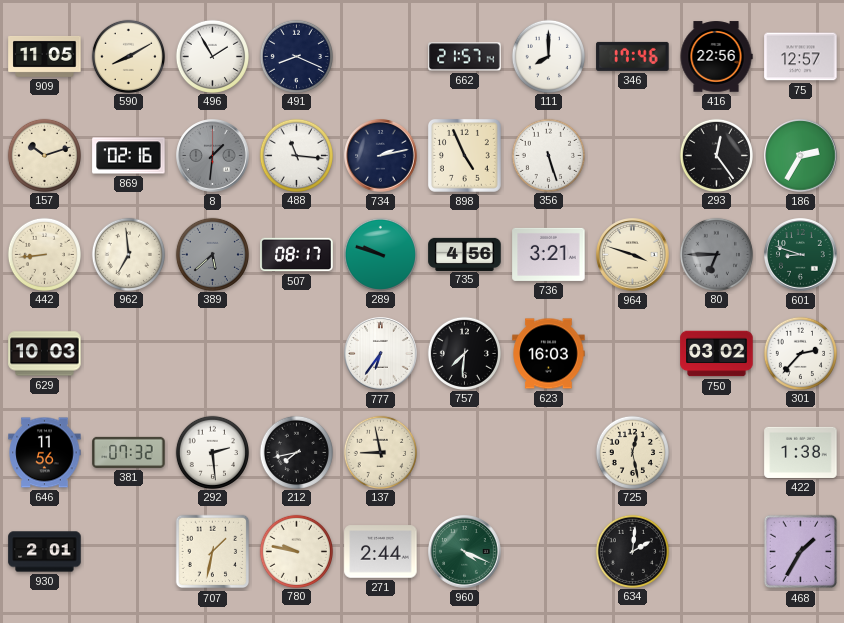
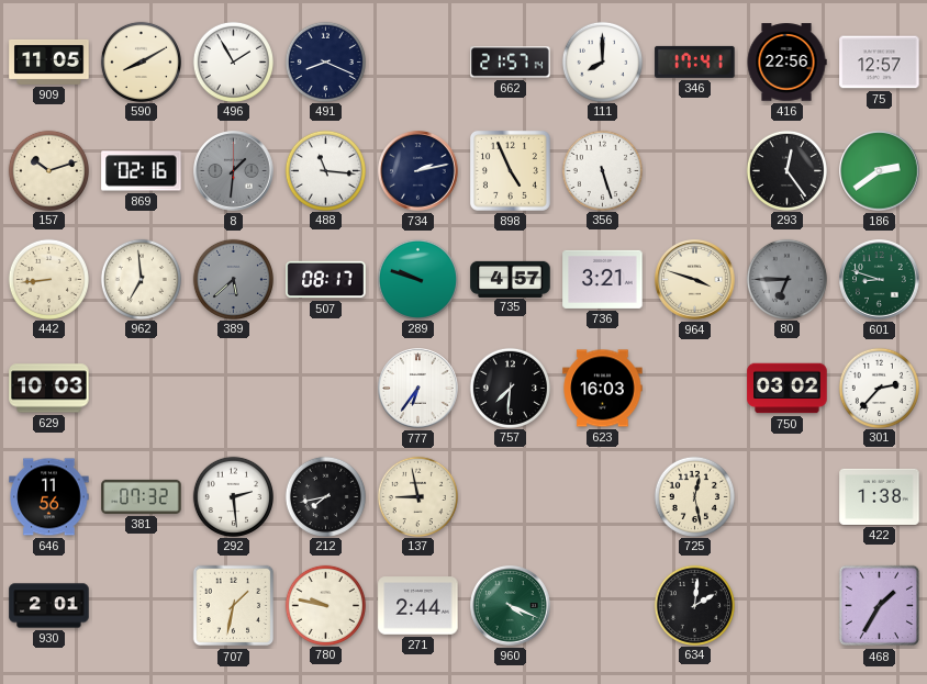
346: 17:46 -> 17:41
186: 2:35 -> 2:39
735: 4:56 -> 4:57
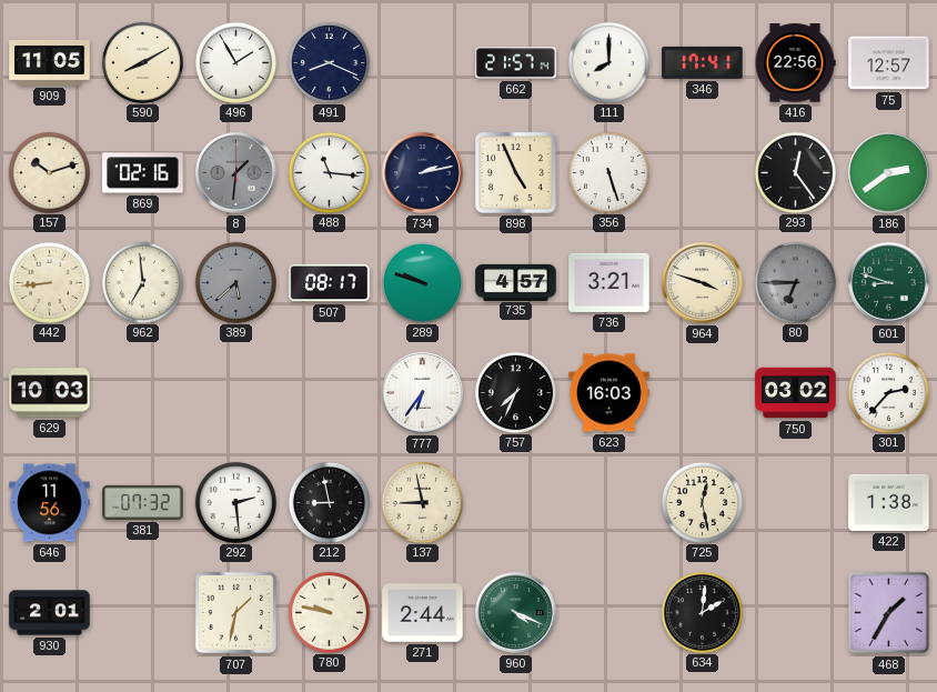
757: 7:31 -> 7:34
212: 7:43 -> 8:58
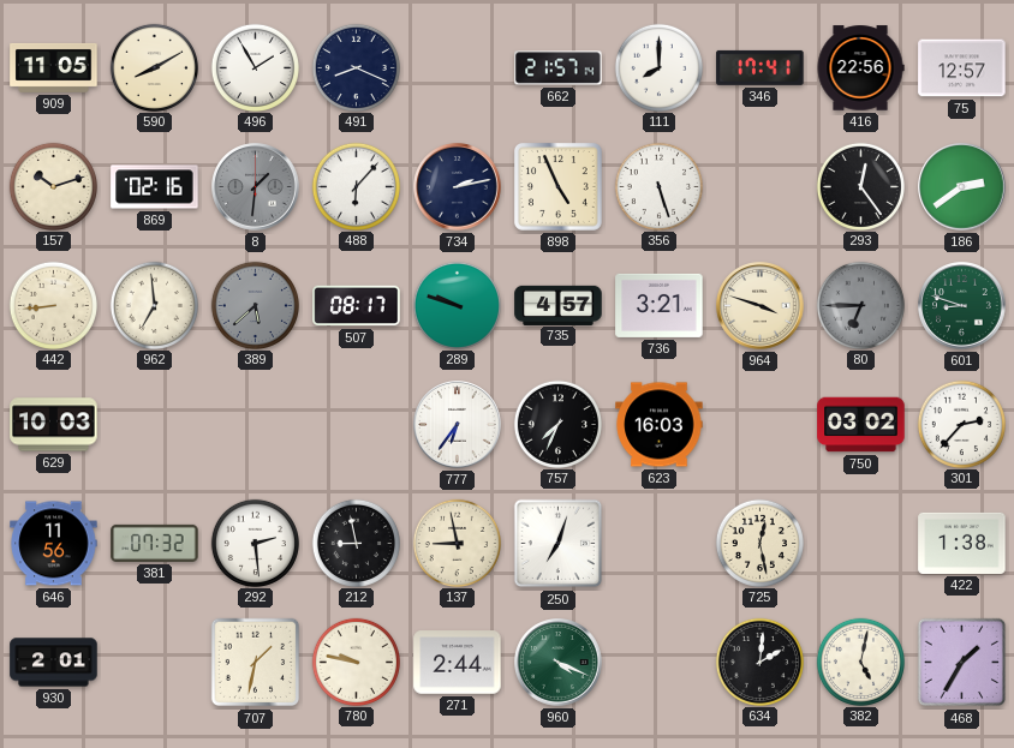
488: 11:16 -> 6:07
250: none -> 7:03
382: none -> 5:02
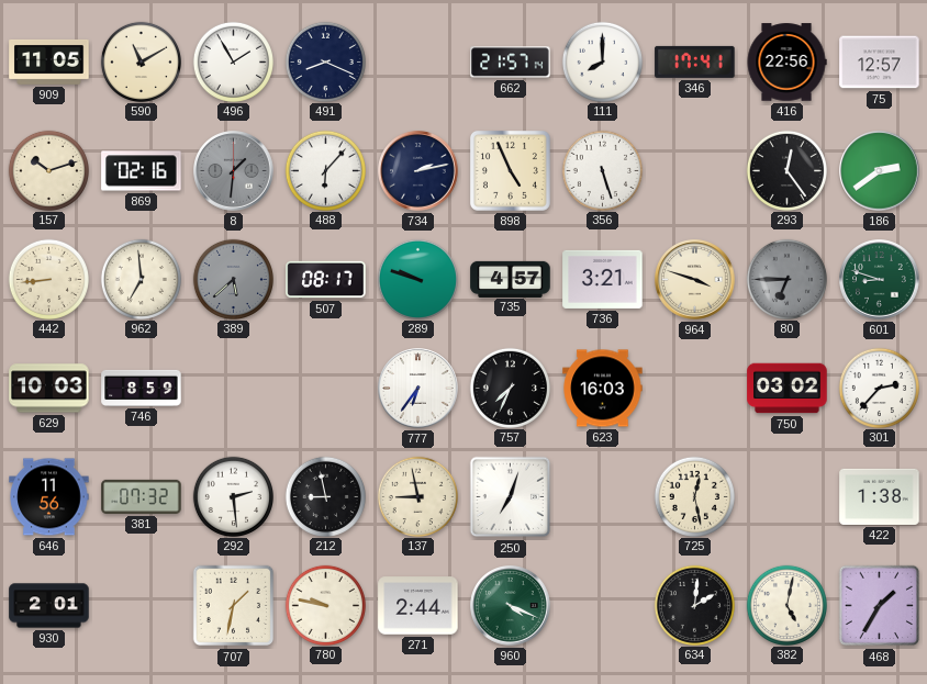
590: 8:10 -> 11:10
746: none -> 8:59
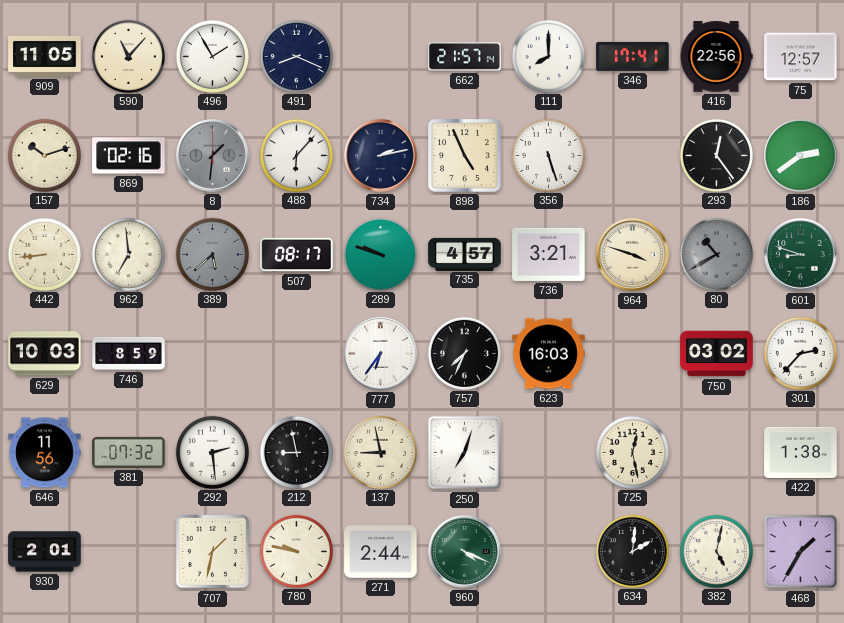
590: 11:10 -> 11:07
80: 6:45 -> 10:40
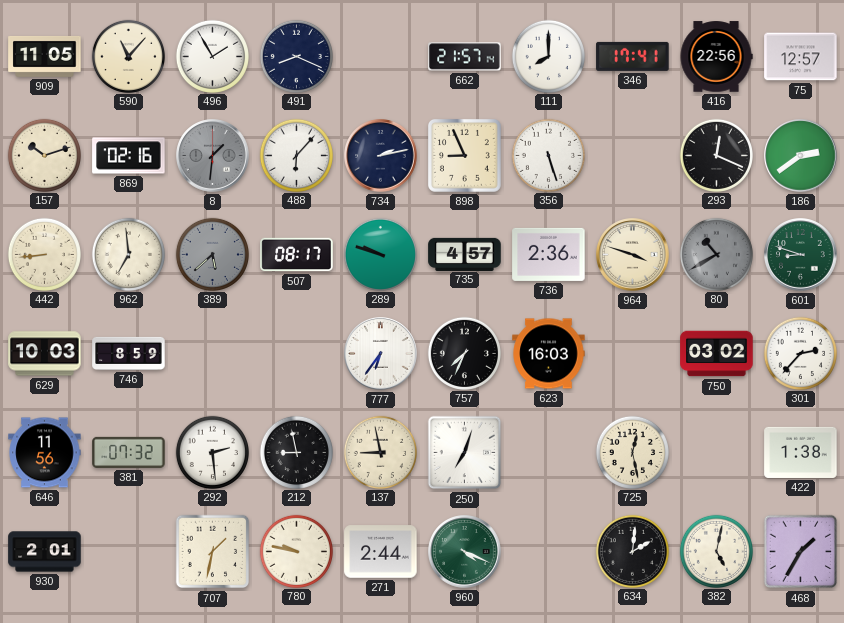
898: 4:56 -> 8:56
293: 12:24 -> 12:19
736: 3:21 -> 2:36
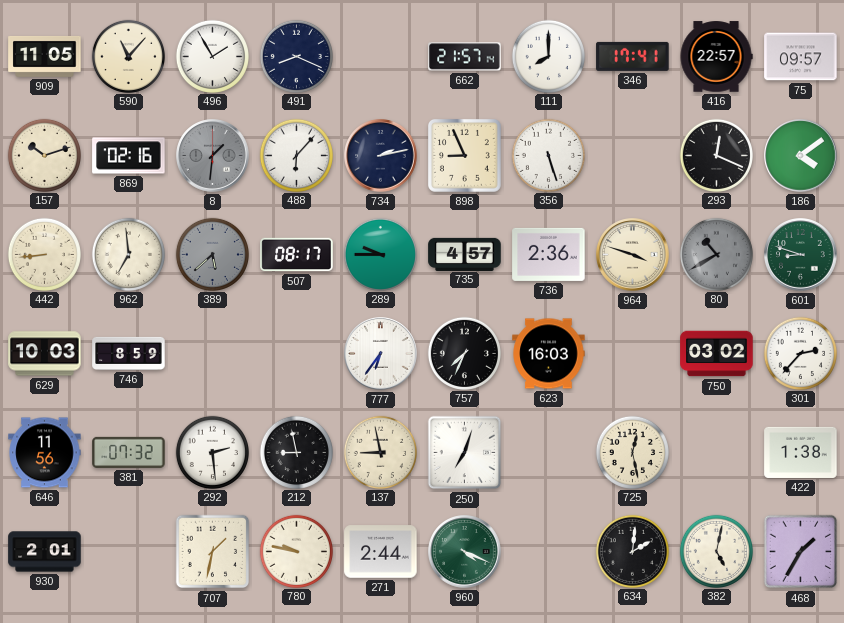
416: 22:56 -> 22:57
75: 12:57 -> 09:57
186: 2:39 -> 4:09
289: 9:48 -> 9:45
